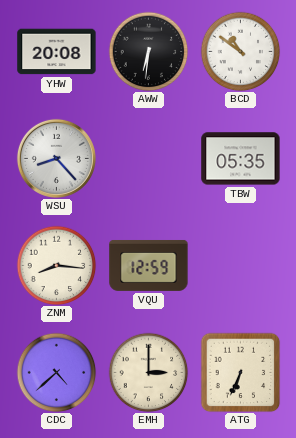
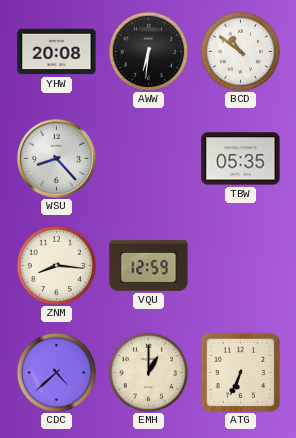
EMH: 3:00 -> 1:00
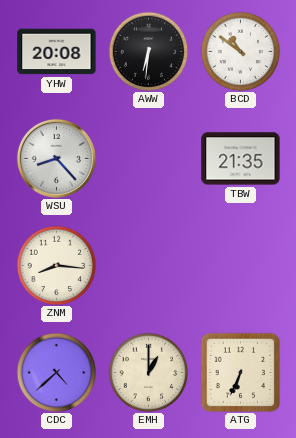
TBW: 05:35 -> 21:35
VQU: 12:59 -> none
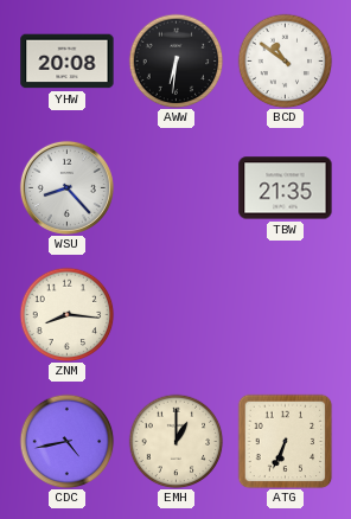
CDC: 4:38 -> 4:43
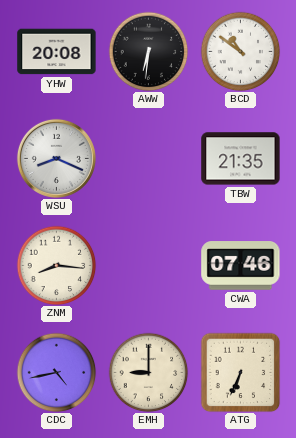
WSU: 8:23 -> 8:19
CWA: none -> 07:46
EMH: 1:00 -> 9:00
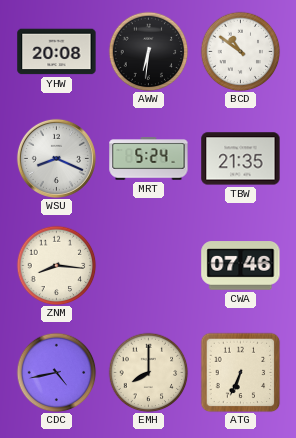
MRT: none -> 5:24
EMH: 9:00 -> 8:00
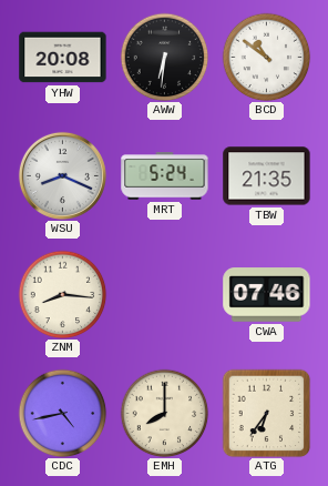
ATG: 6:34 -> 6:36
